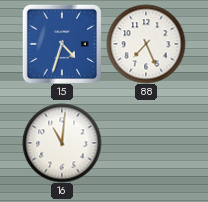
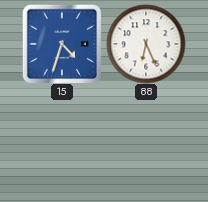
88: 7:26 -> 6:26
16: 11:01 -> none
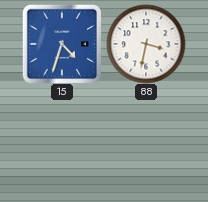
88: 6:26 -> 3:32
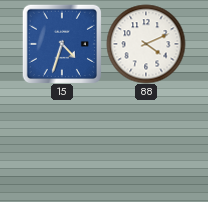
88: 3:32 -> 4:11
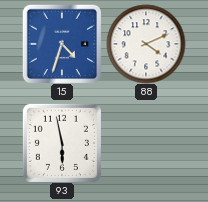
93: none -> 5:58
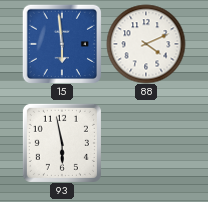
15: 4:33 -> 5:59
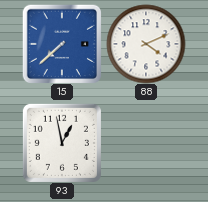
15: 5:59 -> 7:38
93: 5:58 -> 12:58
